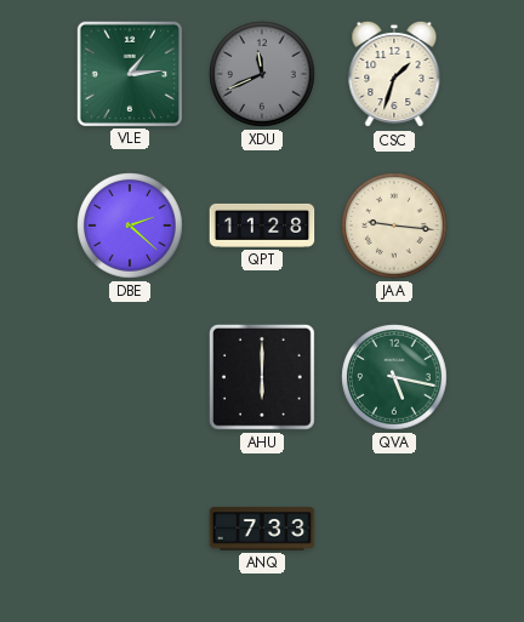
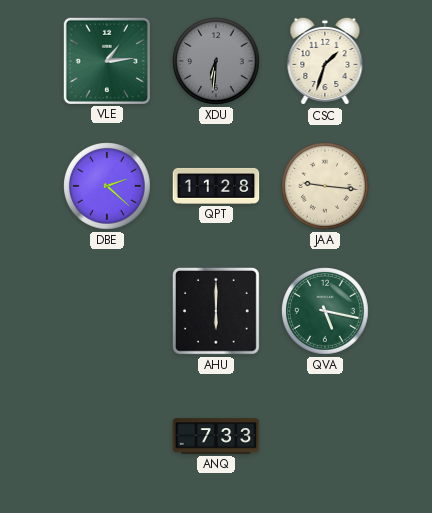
XDU: 11:41 -> 6:31
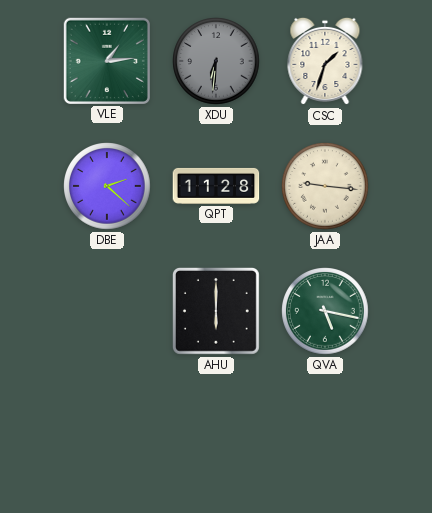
ANQ: 7:33 -> none
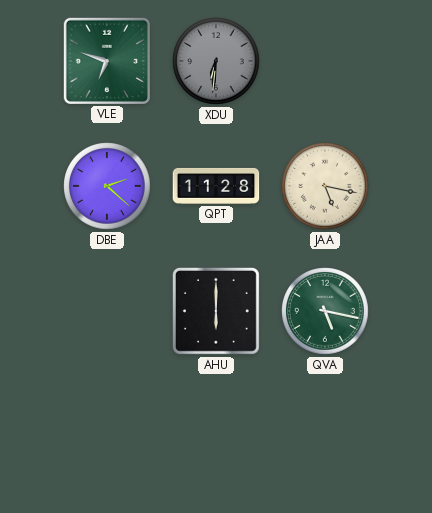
VLE: 1:14 -> 6:48
CSC: 1:33 -> none
JAA: 9:16 -> 5:17
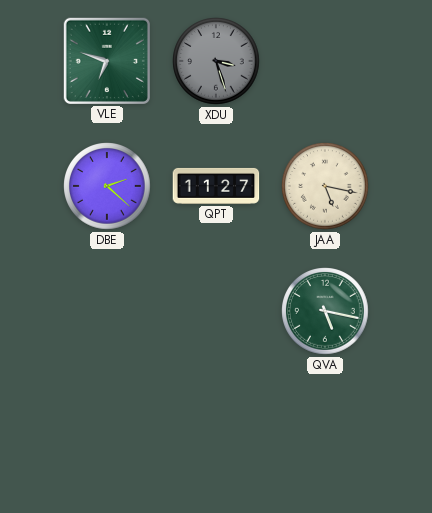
XDU: 6:31 -> 3:27
QPT: 11:28 -> 11:27
AHU: 6:00 -> none
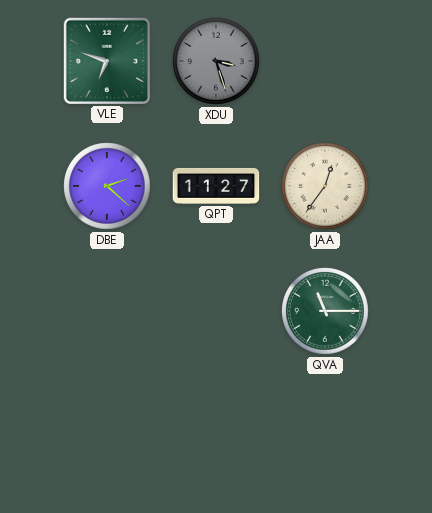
JAA: 5:17 -> 12:36
QVA: 5:17 -> 11:15
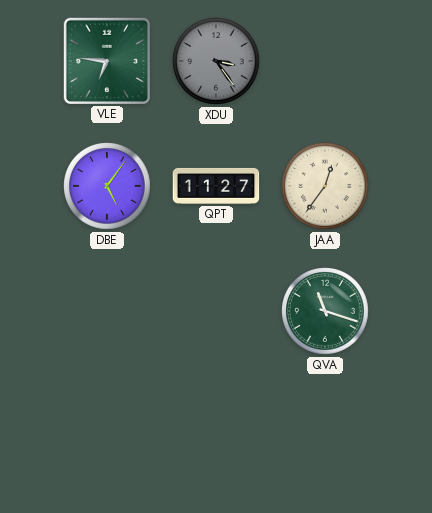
VLE: 6:48 -> 6:46
XDU: 3:27 -> 3:24
DBE: 2:22 -> 5:06
QVA: 11:15 -> 11:18
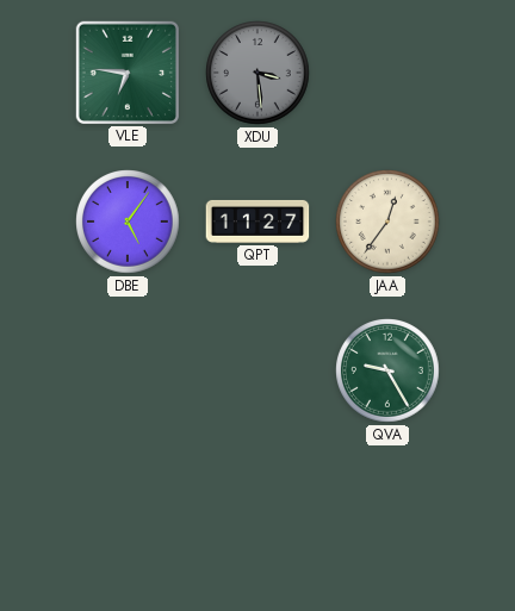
XDU: 3:24 -> 3:29
QVA: 11:18 -> 9:25
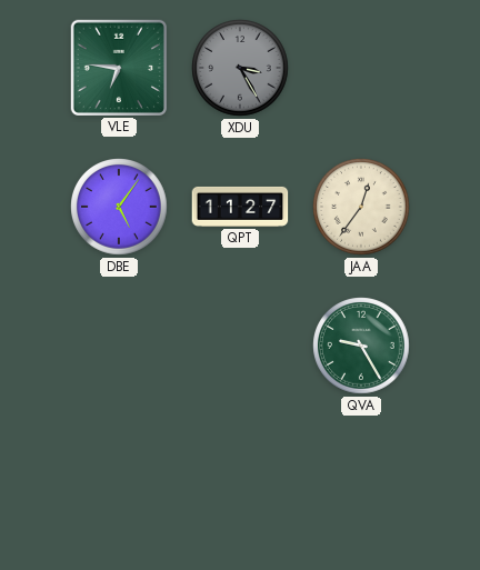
XDU: 3:29 -> 3:25
